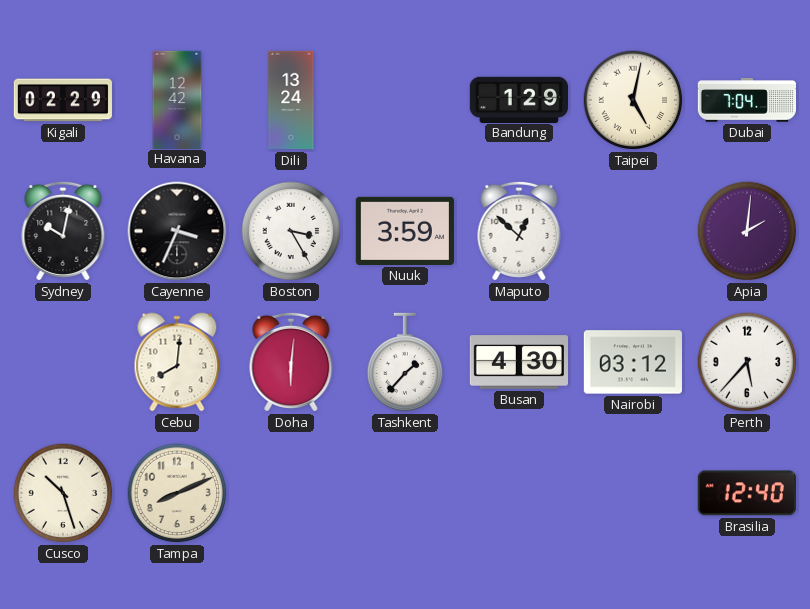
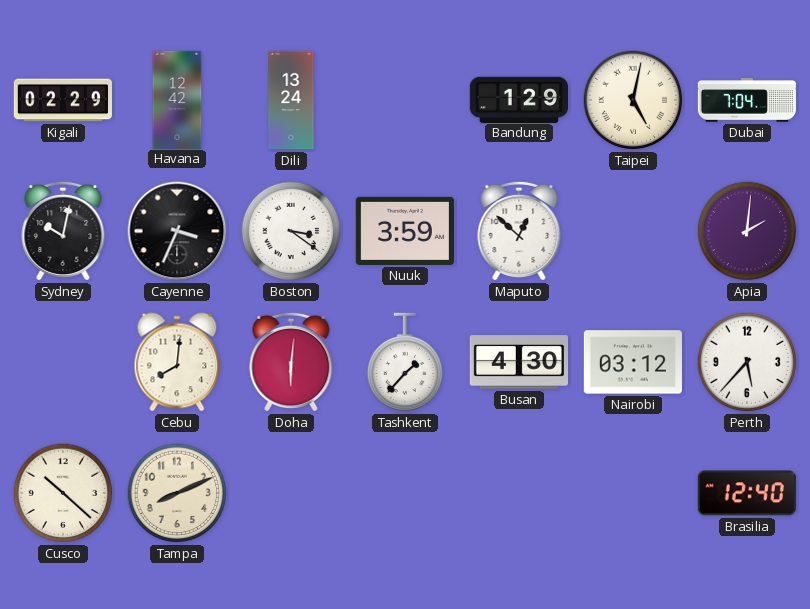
Boston: 3:25 -> 3:21
Cusco: 10:27 -> 10:22
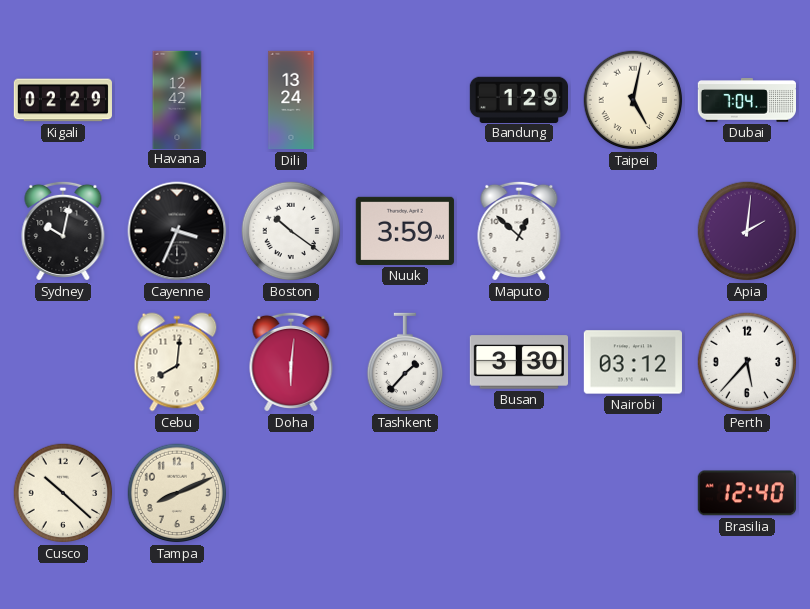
Boston: 3:21 -> 10:21
Busan: 4:30 -> 3:30
